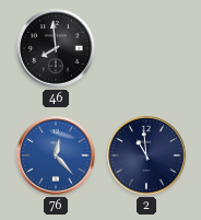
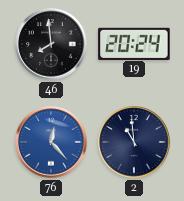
19: none -> 20:24
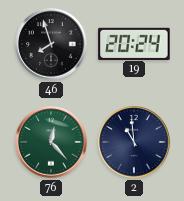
46: 7:59 -> 7:57
76 dial: blue -> green
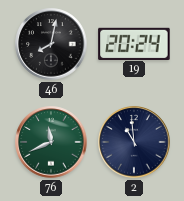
46: 7:57 -> 8:02
76: 12:23 -> 11:41
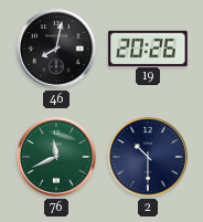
19: 20:24 -> 20:26
2: 10:59 -> 10:30
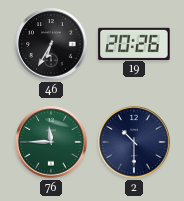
46: 8:02 -> 6:35
76: 11:41 -> 11:45
